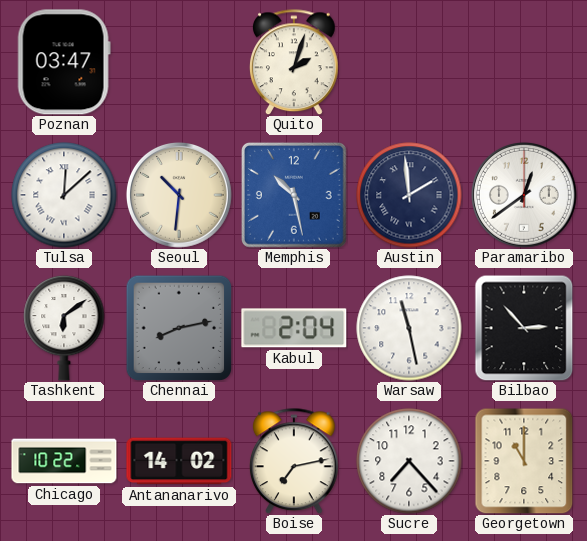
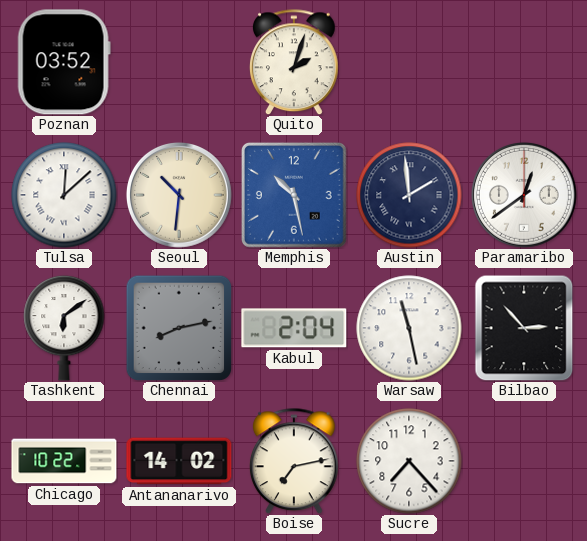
Poznan: 03:47 -> 03:52
Georgetown: 11:00 -> none
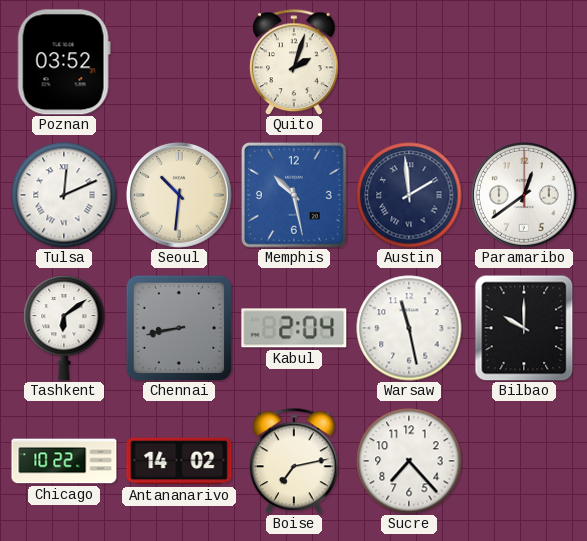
Tulsa: 12:08 -> 12:11
Chennai: 8:13 -> 8:43
Bilbao: 2:53 -> 10:00
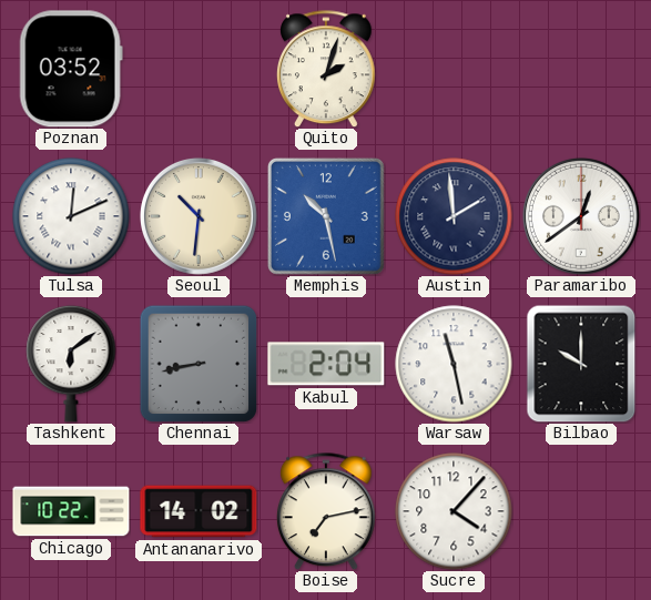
Sucre: 7:23 -> 4:07
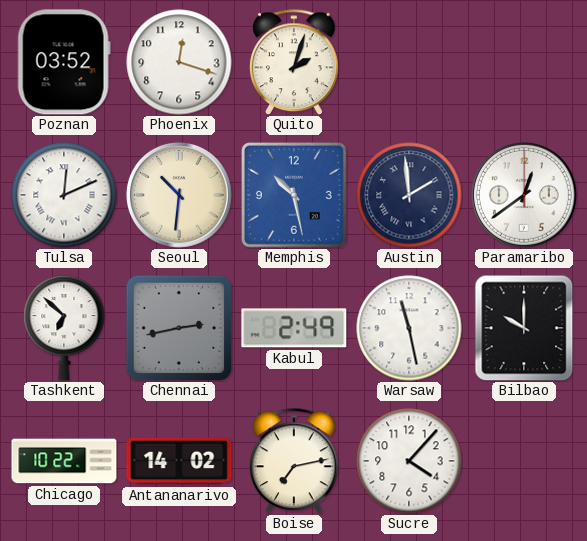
Phoenix: none -> 12:18
Tashkent: 6:09 -> 6:52
Chennai: 8:43 -> 2:43
Kabul: 2:04 -> 2:49
